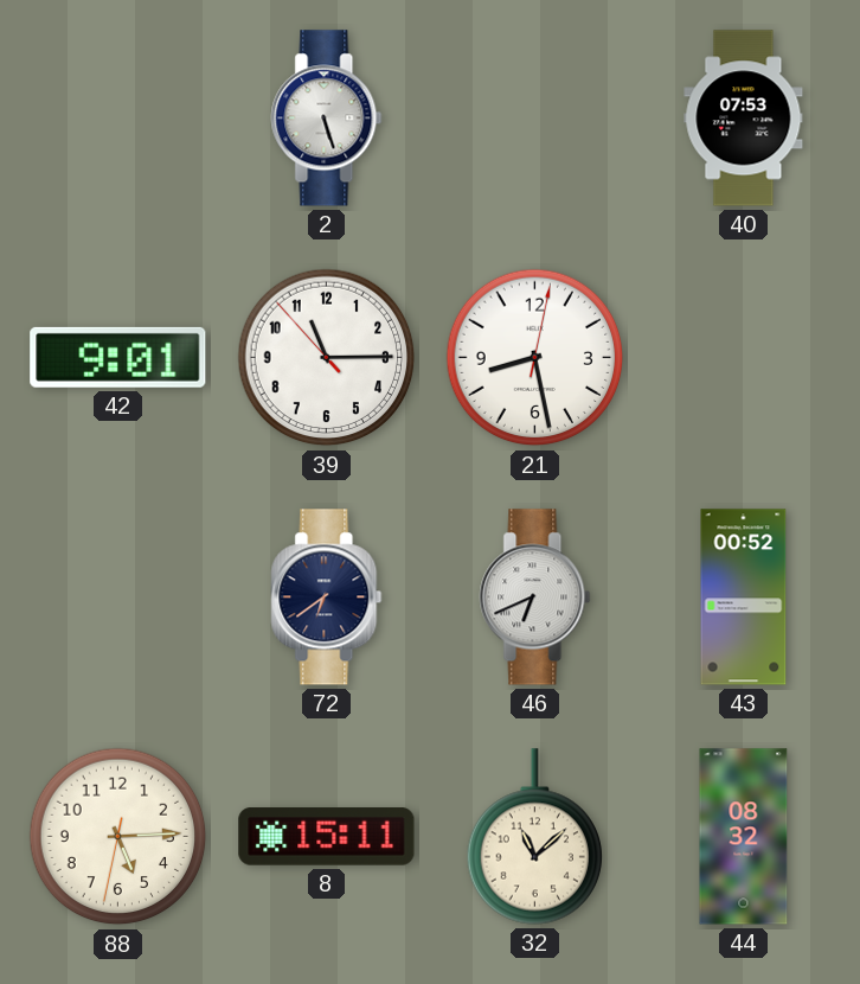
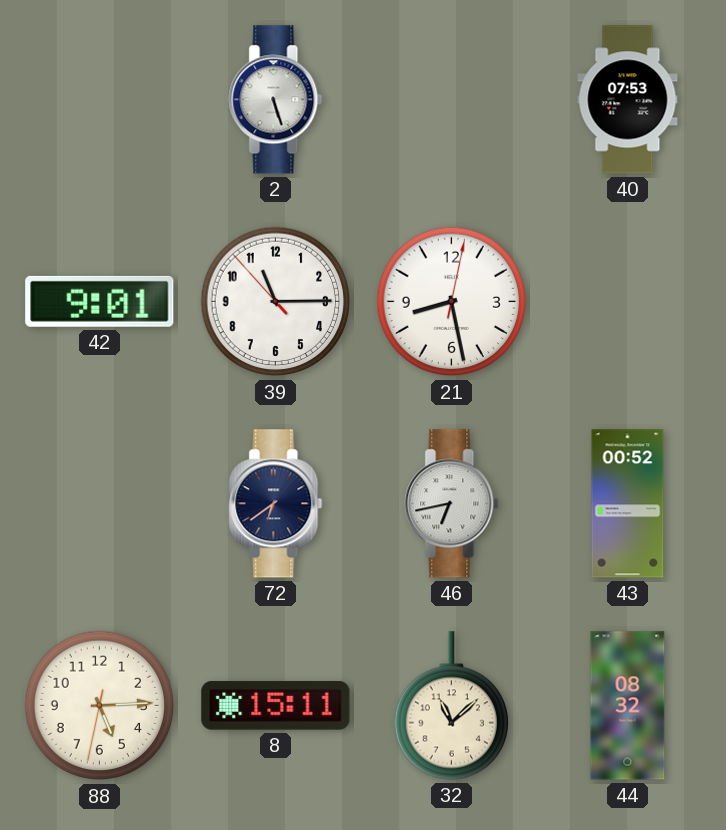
46: 6:41 -> 6:43
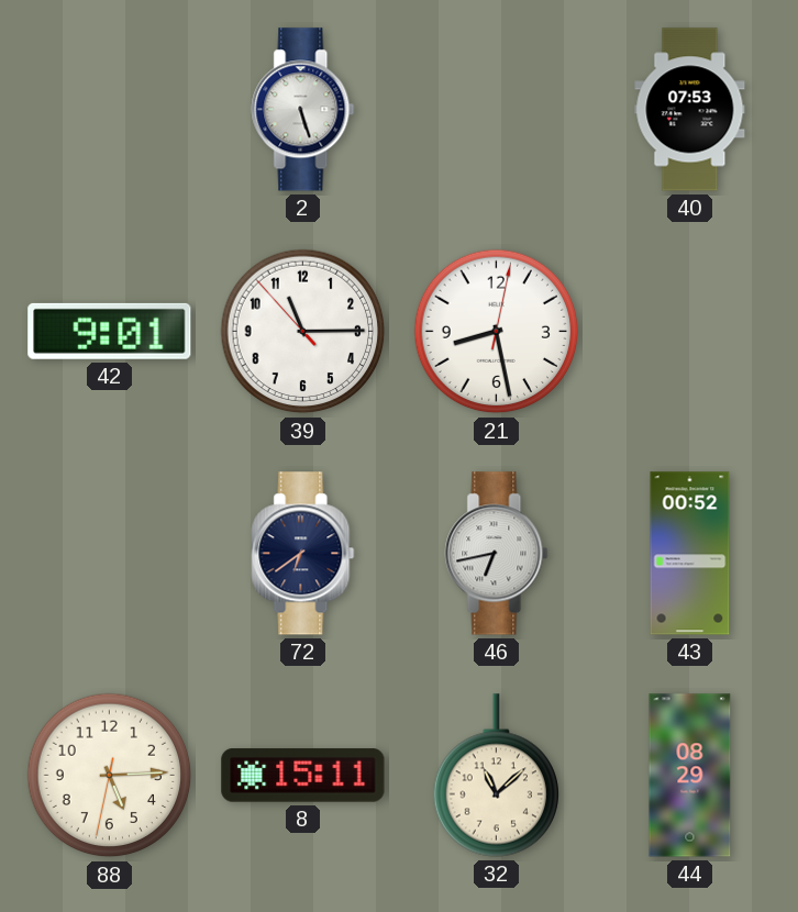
44: 08:32 -> 08:29
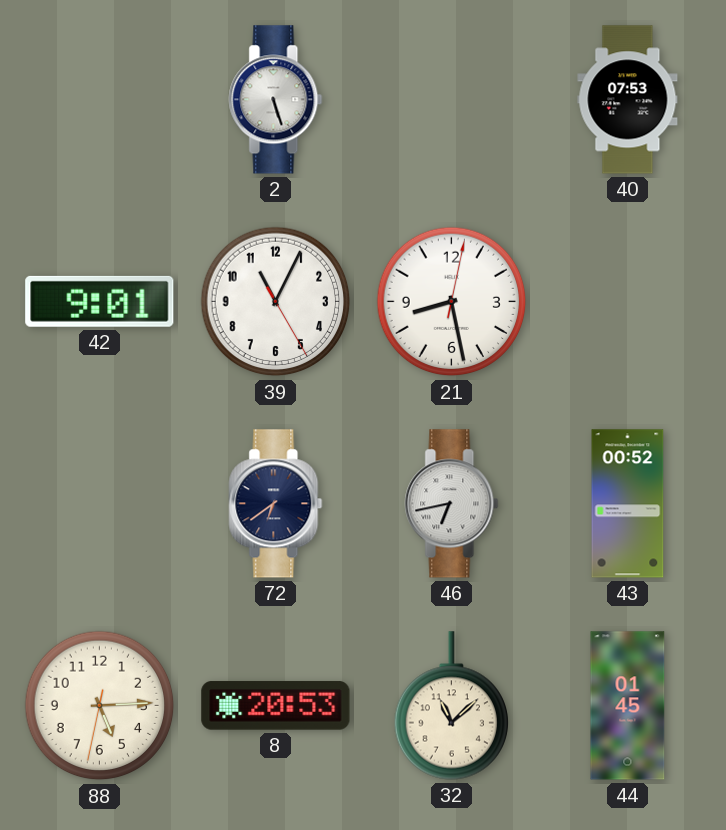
39: 11:14 -> 11:04
8: 15:11 -> 20:53
44: 08:29 -> 01:45
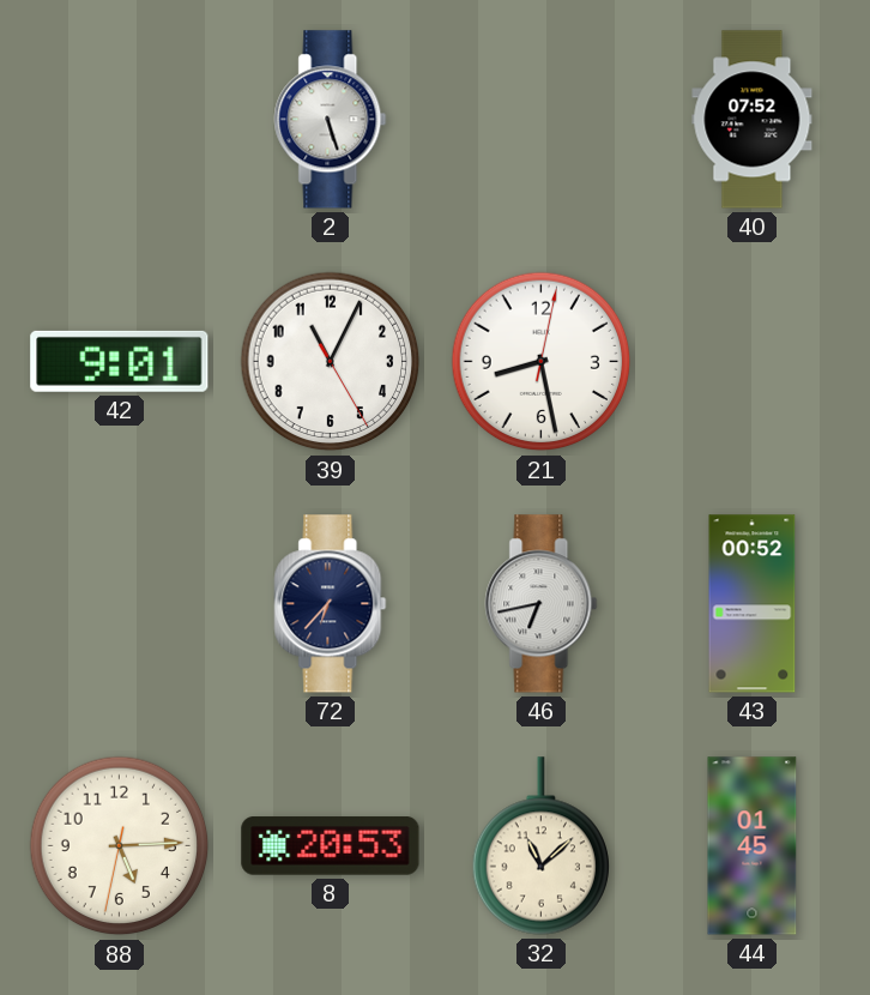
40: 07:53 -> 07:52
72: 6:39 -> 6:37
